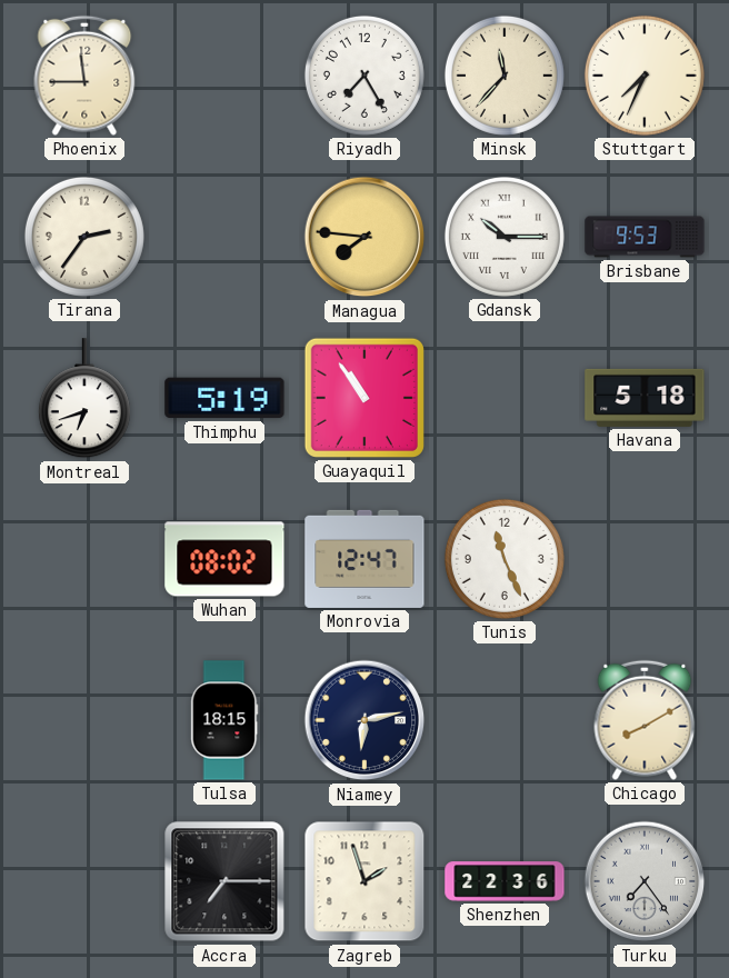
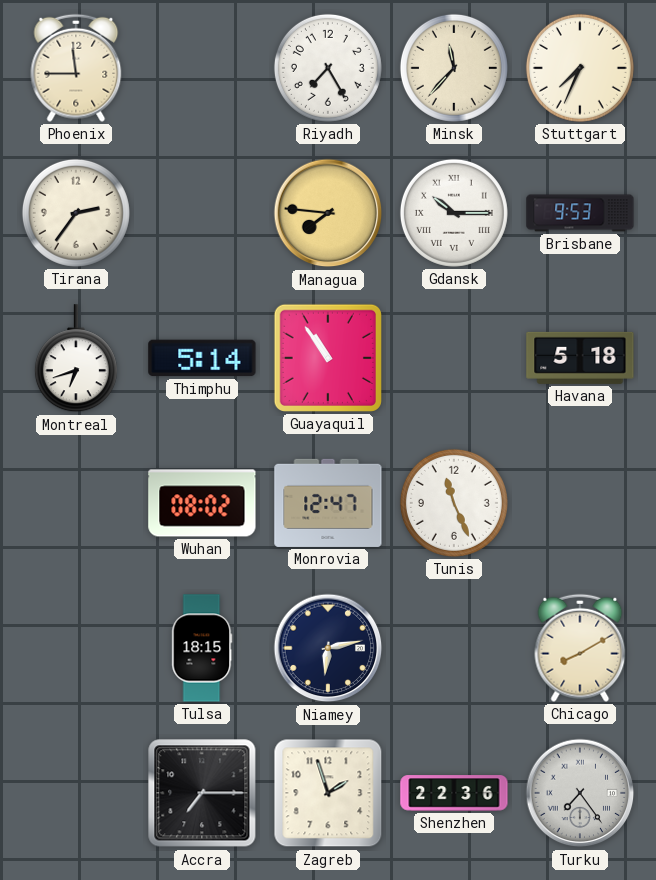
Thimphu: 5:19 -> 5:14
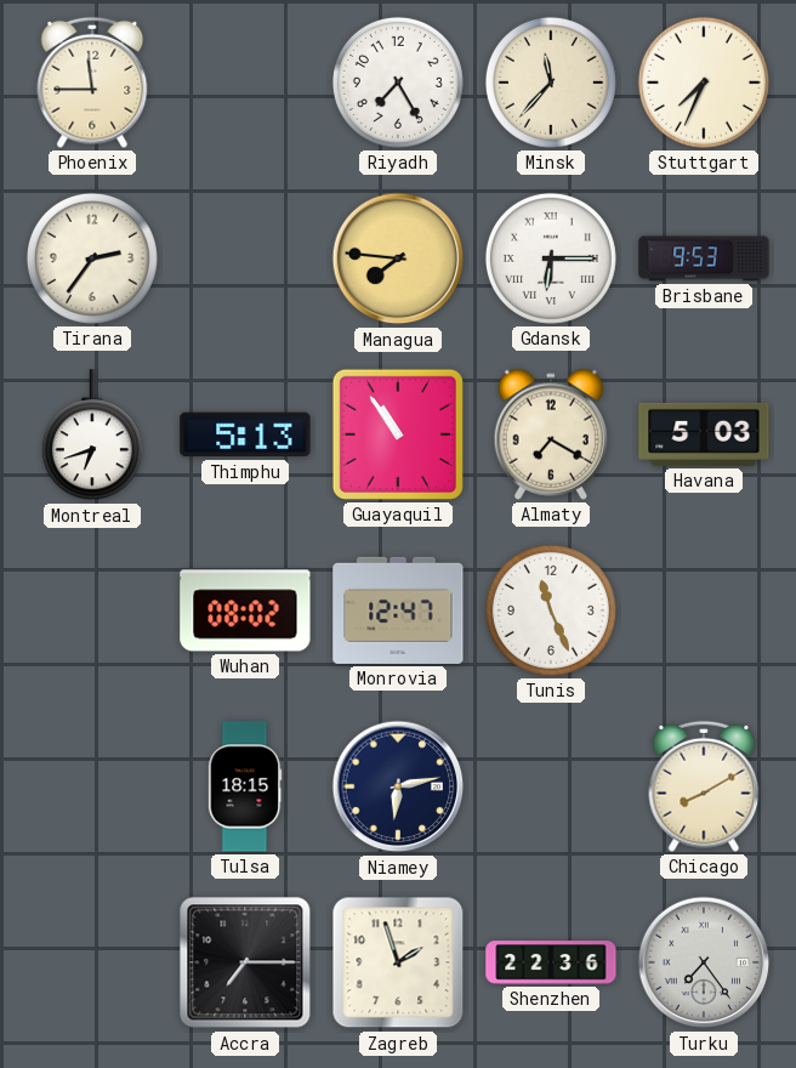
Gdansk: 10:15 -> 6:15
Thimphu: 5:14 -> 5:13
Almaty: none -> 7:20
Havana: 5:18 -> 5:03
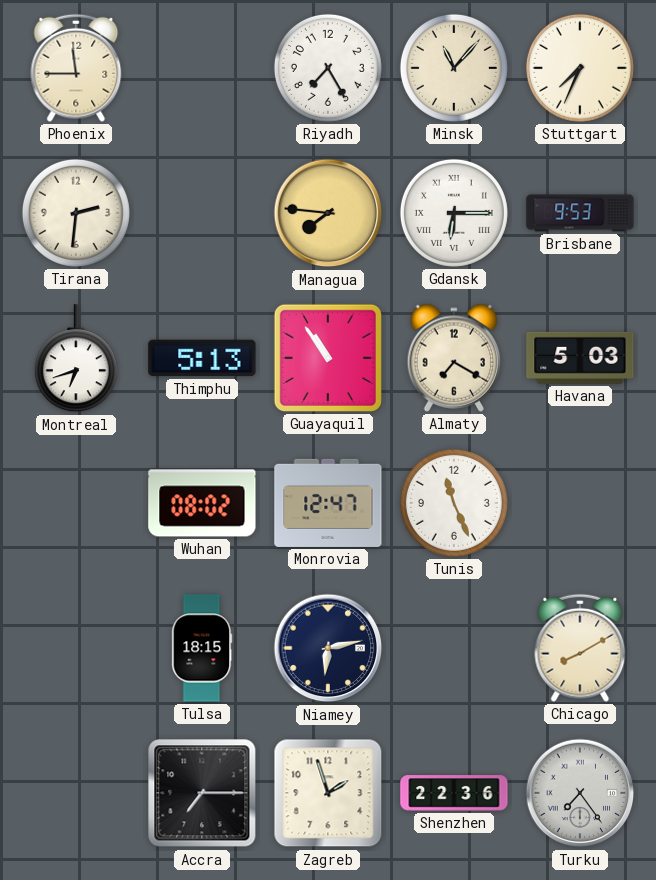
Minsk: 11:37 -> 11:07
Tirana: 2:36 -> 2:31
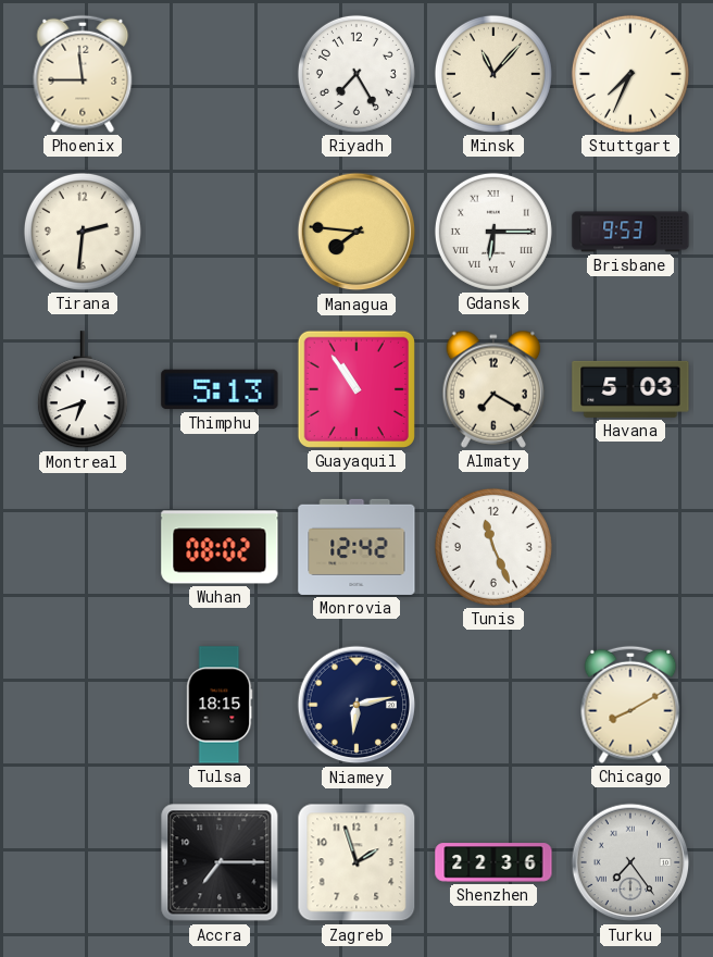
Monrovia: 12:47 -> 12:42
